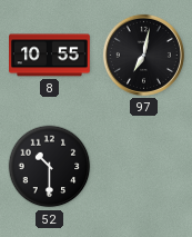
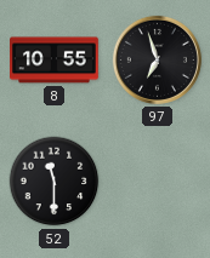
97: 7:02 -> 6:57
52: 10:30 -> 11:30
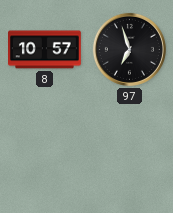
8: 10:55 -> 10:57
52: 11:30 -> none
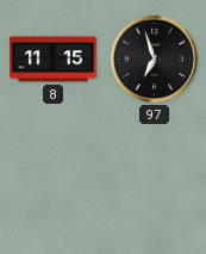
8: 10:57 -> 11:15
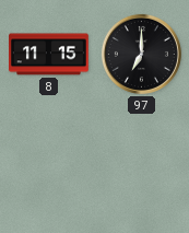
97: 6:57 -> 7:00
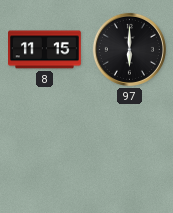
97: 7:00 -> 6:00
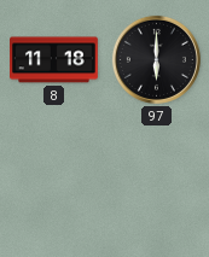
8: 11:15 -> 11:18
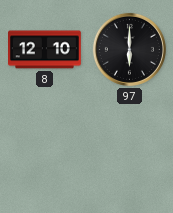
8: 11:18 -> 12:10
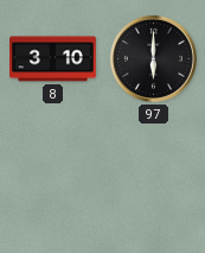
8: 12:10 -> 3:10
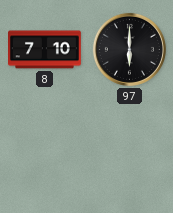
8: 3:10 -> 7:10
